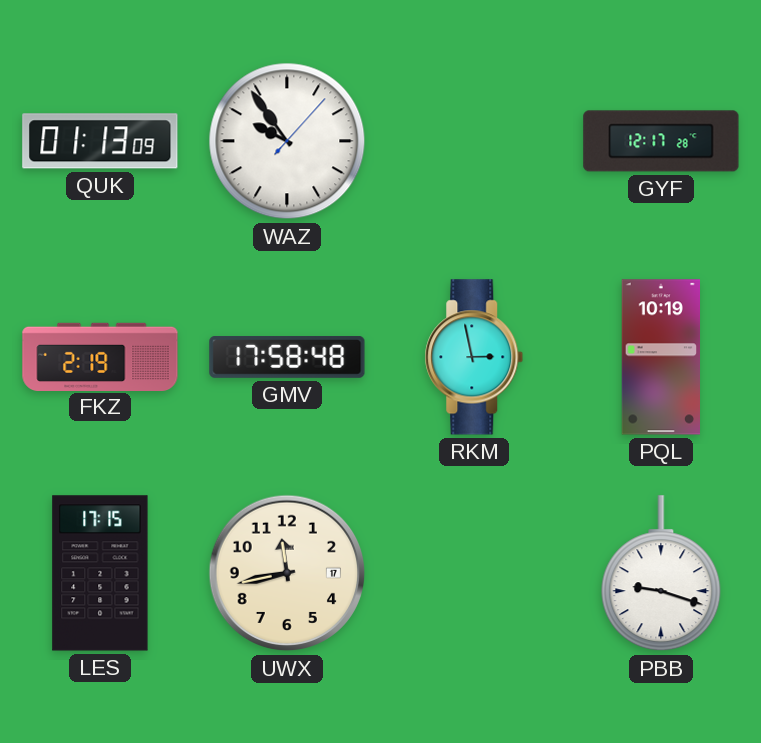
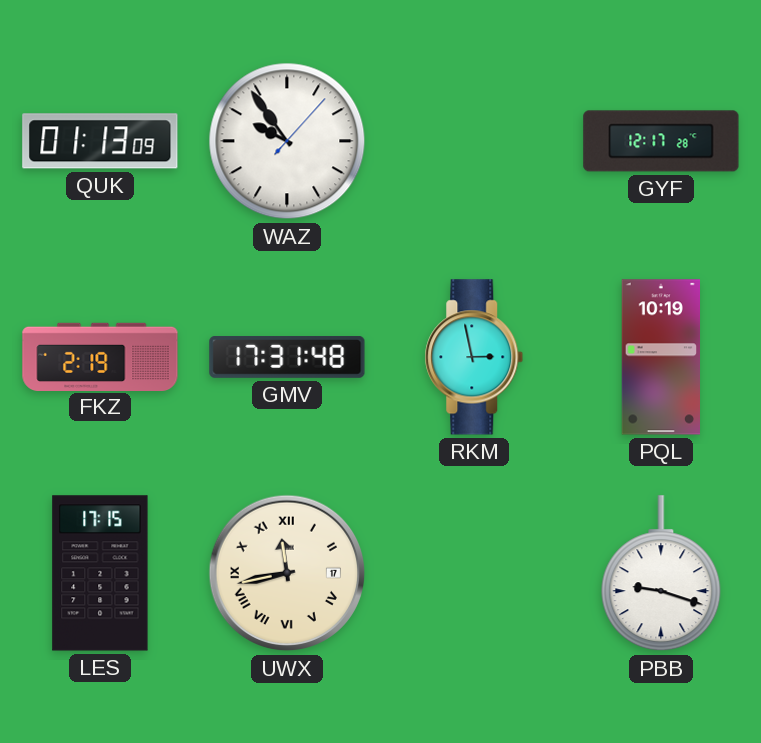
GMV: 17:58 -> 17:31
UWX numerals: Arabic -> Roman
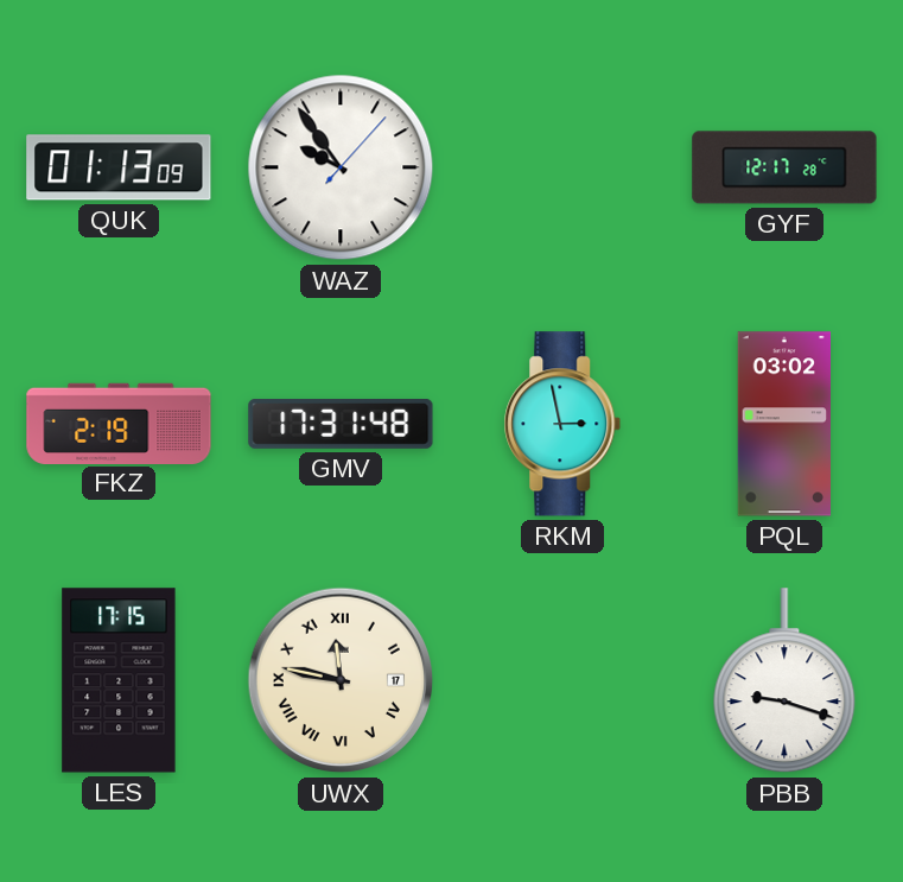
PQL: 10:19 -> 03:02
UWX: 11:43 -> 11:47
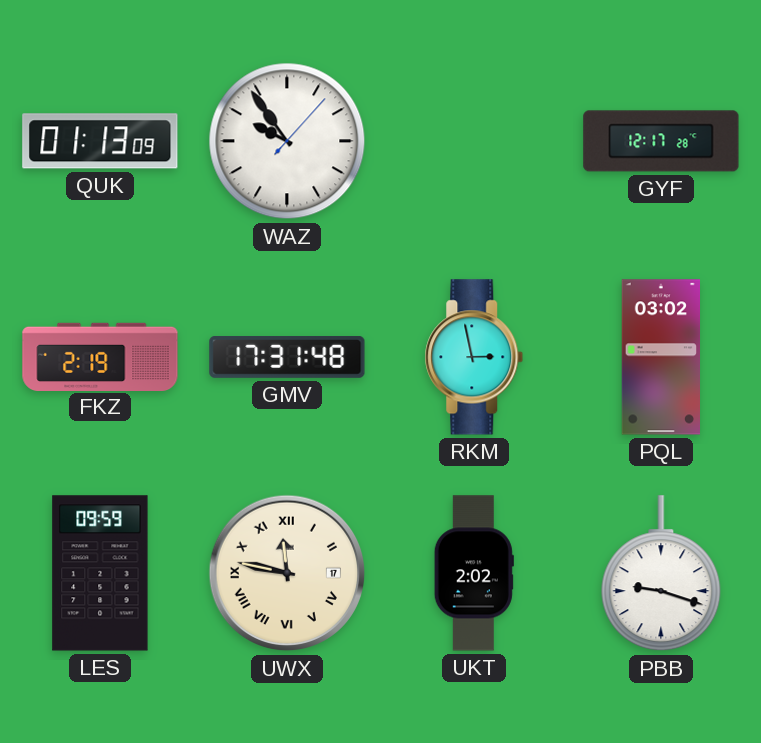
LES: 17:15 -> 09:59
UKT: none -> 2:02
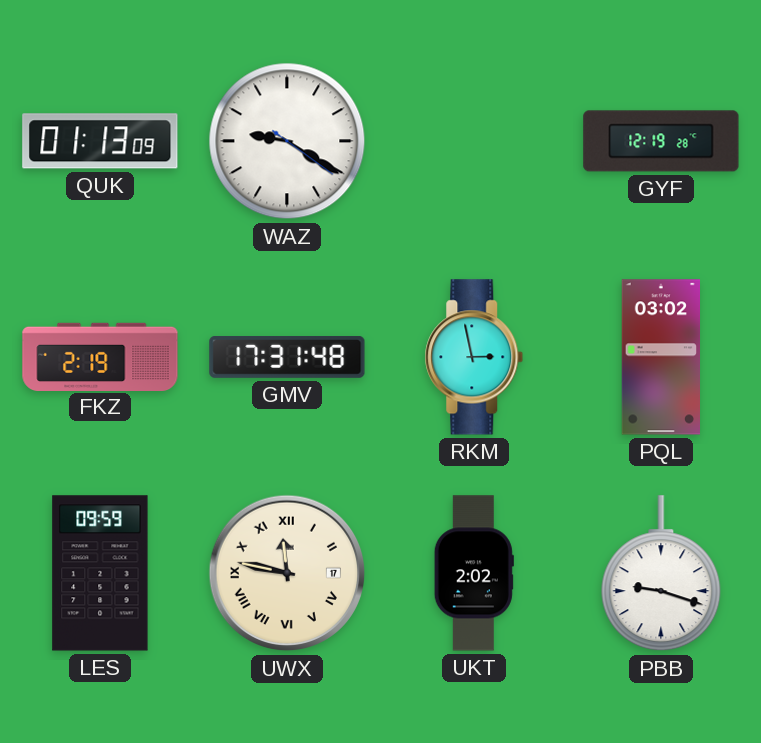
WAZ: 9:54 -> 9:20
GYF: 12:17 -> 12:19
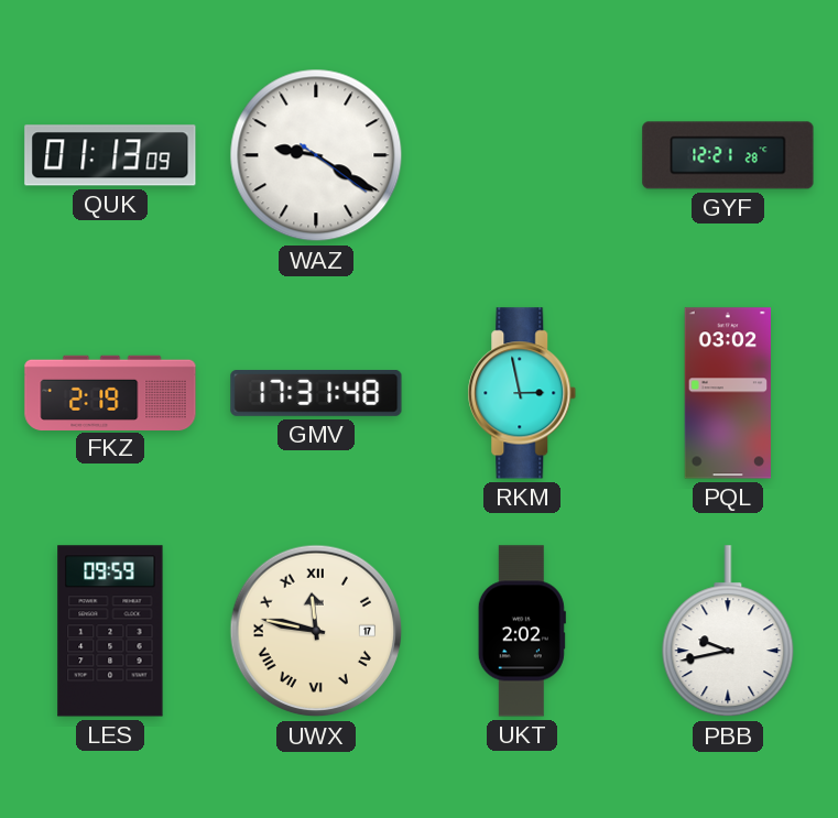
GYF: 12:19 -> 12:21
PBB: 9:18 -> 9:43
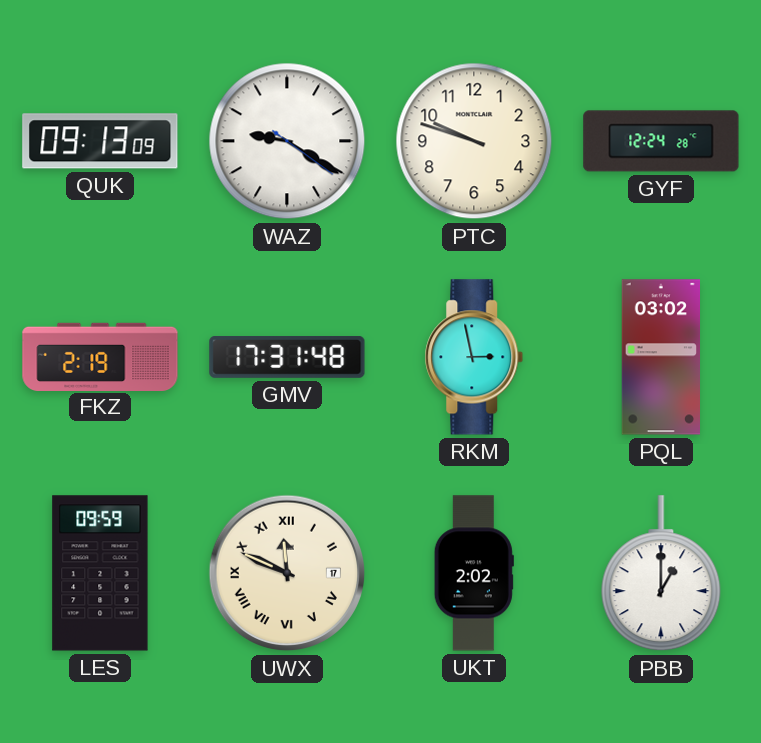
QUK: 01:13 -> 09:13
PTC: none -> 9:48
GYF: 12:21 -> 12:24
UWX: 11:47 -> 11:49
PBB: 9:43 -> 1:00
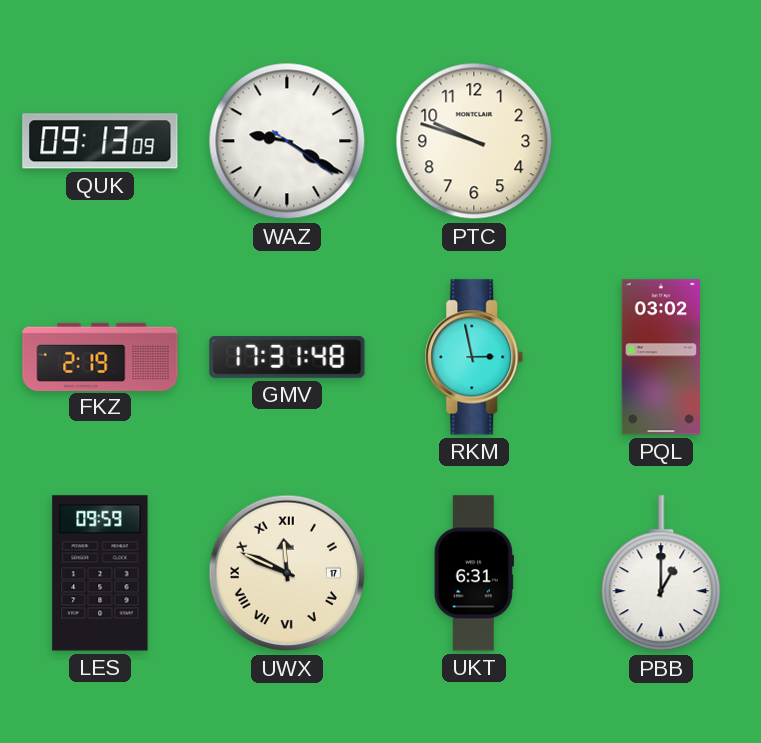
GYF: 12:24 -> none
UKT: 2:02 -> 6:31
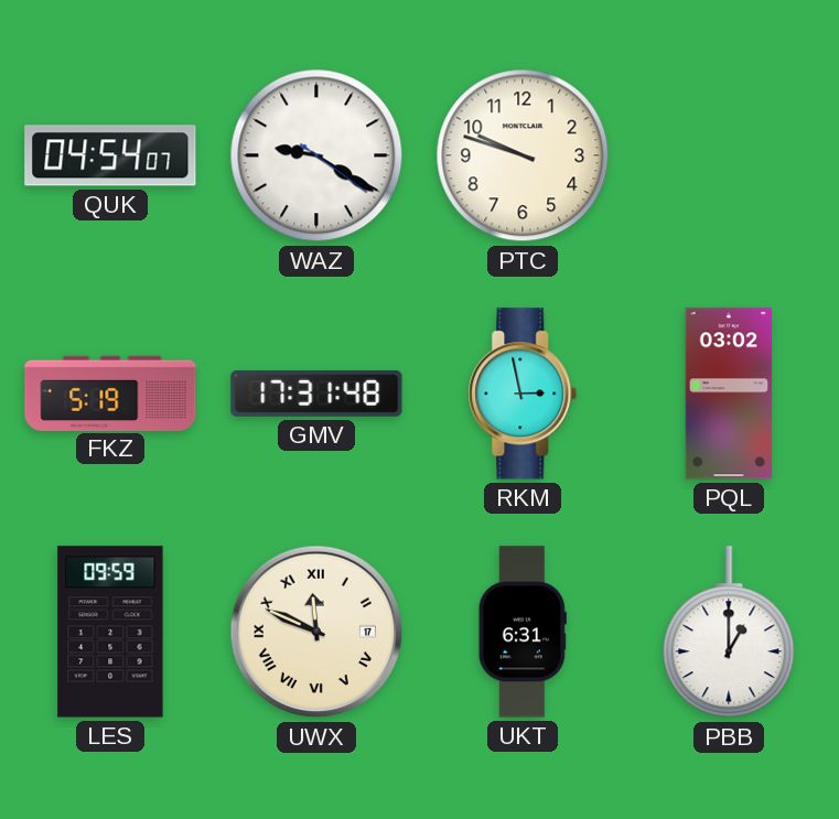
QUK: 09:13 -> 04:54
FKZ: 2:19 -> 5:19
